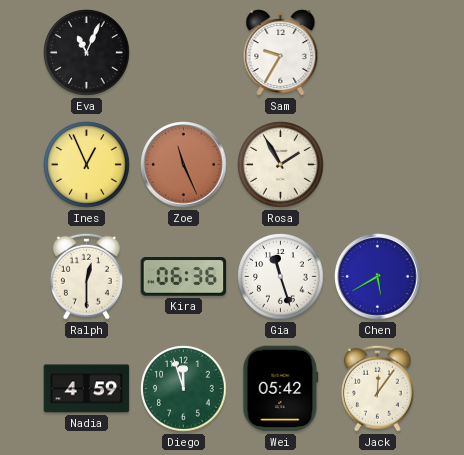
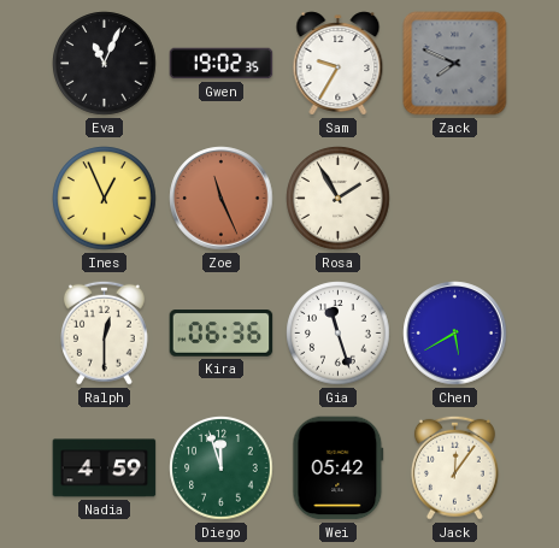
Gwen: none -> 19:02
Zack: none -> 7:49
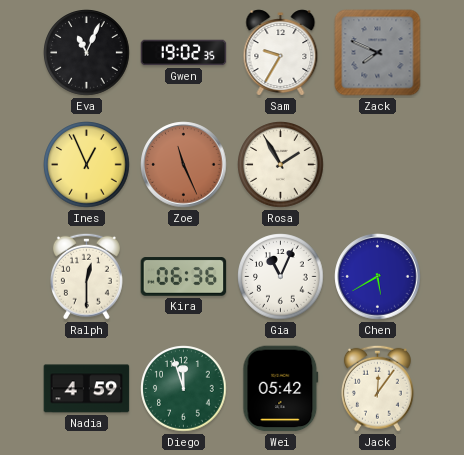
Gia: 11:27 -> 11:04
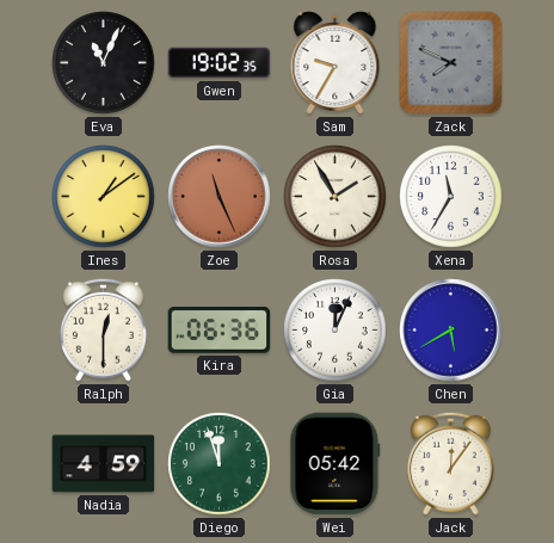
Ines: 12:56 -> 1:09
Xena: none -> 11:35
Gia: 11:04 -> 12:04
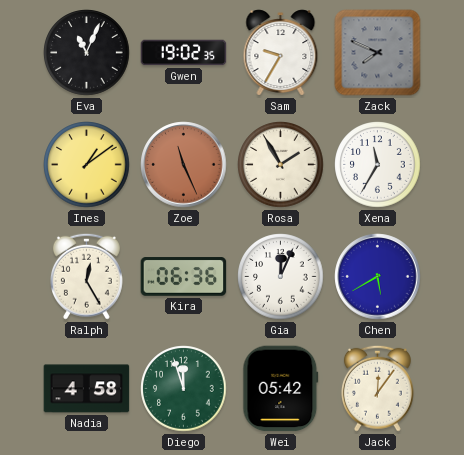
Ralph: 12:30 -> 12:25
Nadia: 4:59 -> 4:58
